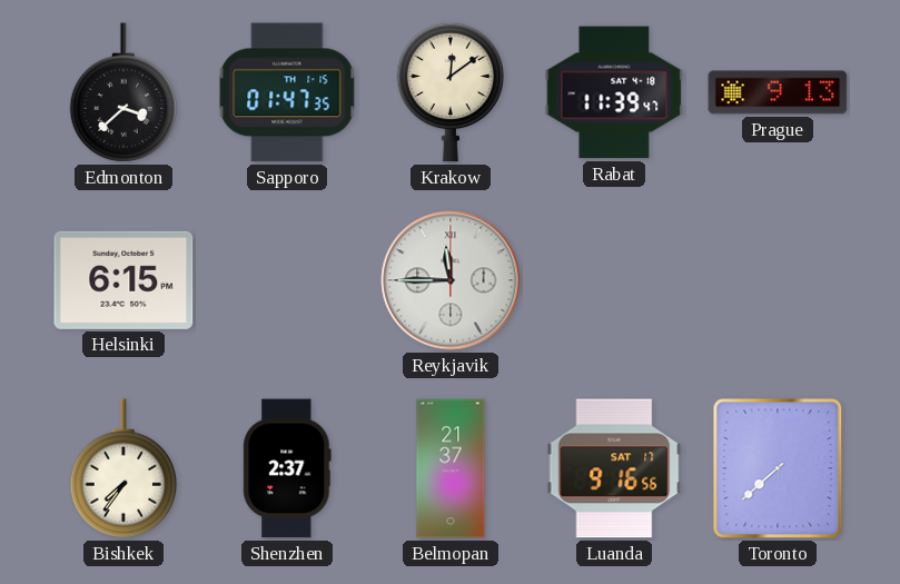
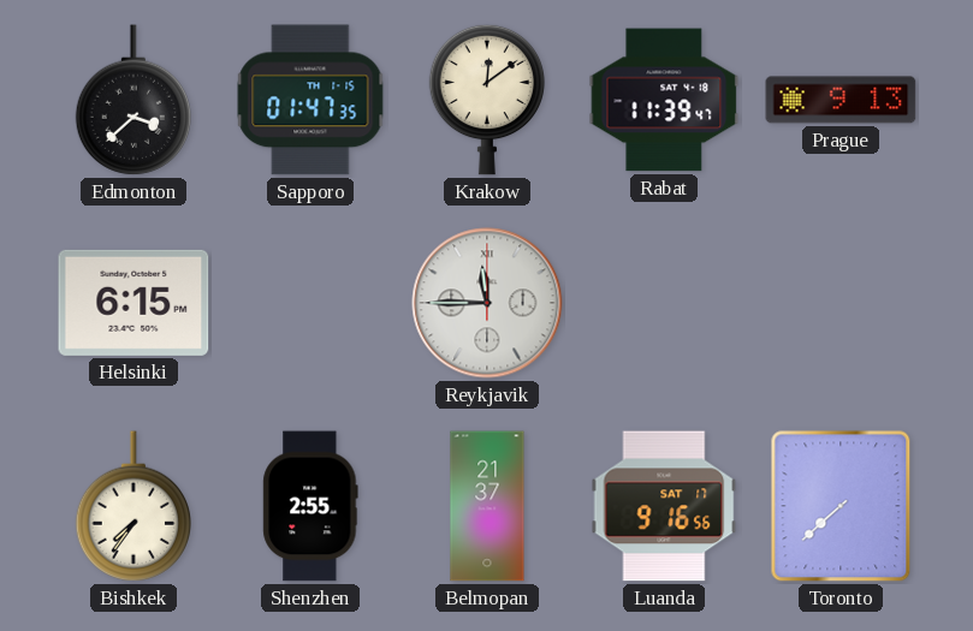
Shenzhen: 2:37 -> 2:55
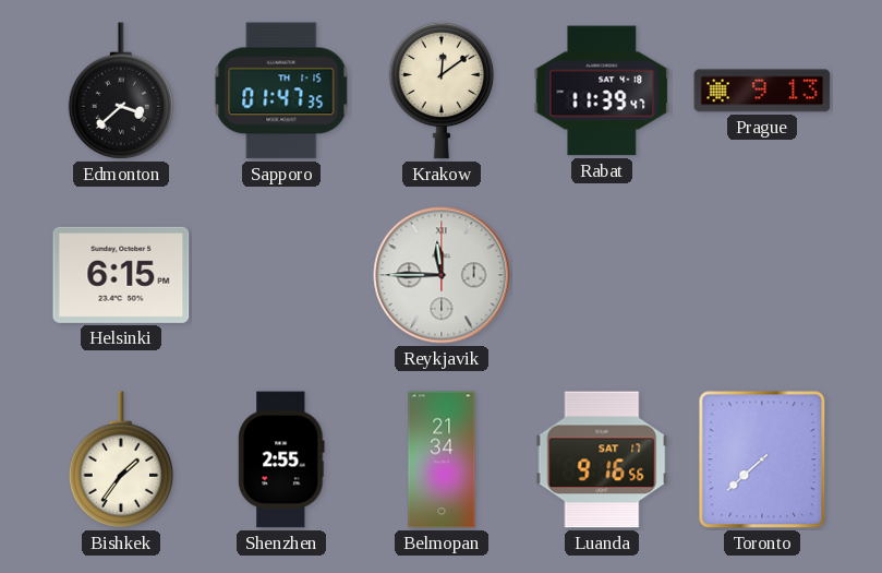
Bishkek: 7:36 -> 1:36
Belmopan: 21:37 -> 21:34
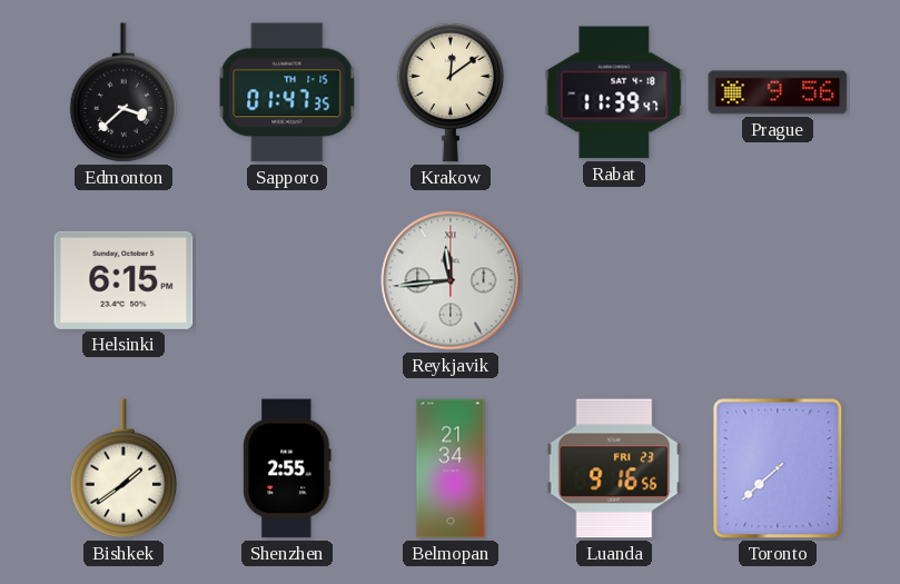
Prague: 9:13 -> 9:56
Reykjavik: 11:45 -> 11:44
Bishkek: 1:36 -> 1:39
Luanda date: SAT 17 -> FRI 23
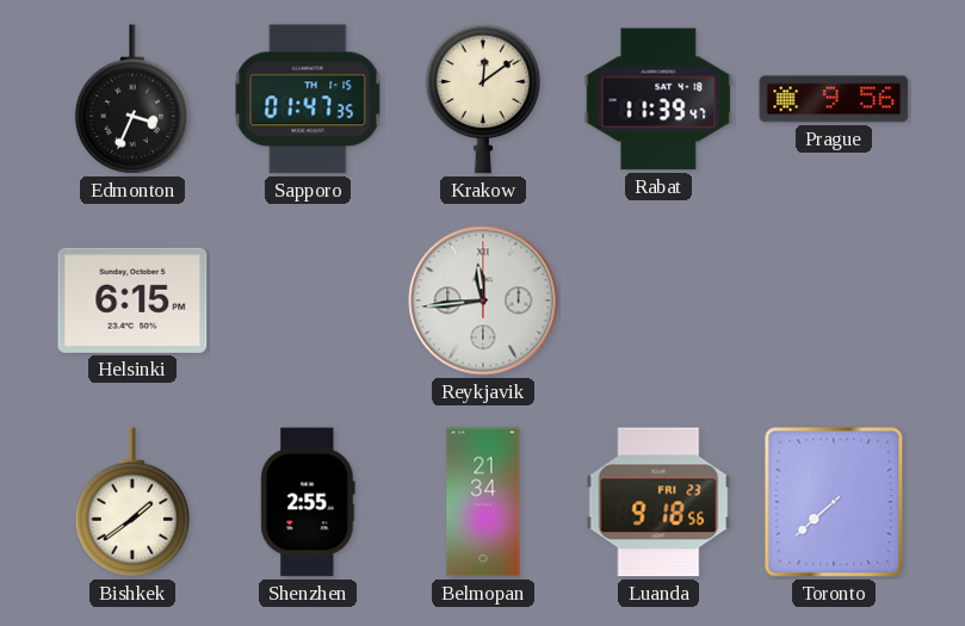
Edmonton: 3:38 -> 3:34
Luanda: 9:16 -> 9:18
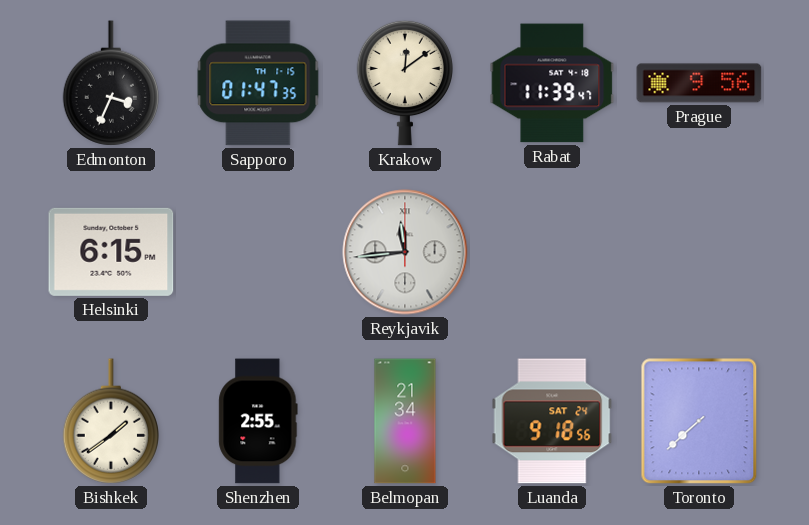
Luanda date: FRI 23 -> SAT 24
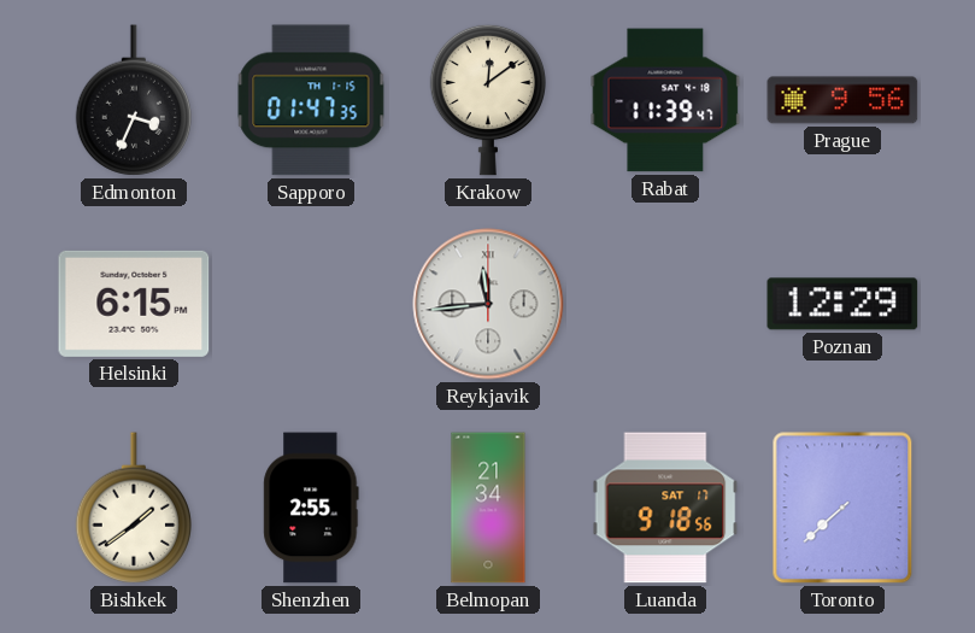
Poznan: none -> 12:29
Luanda date: SAT 24 -> SAT 17
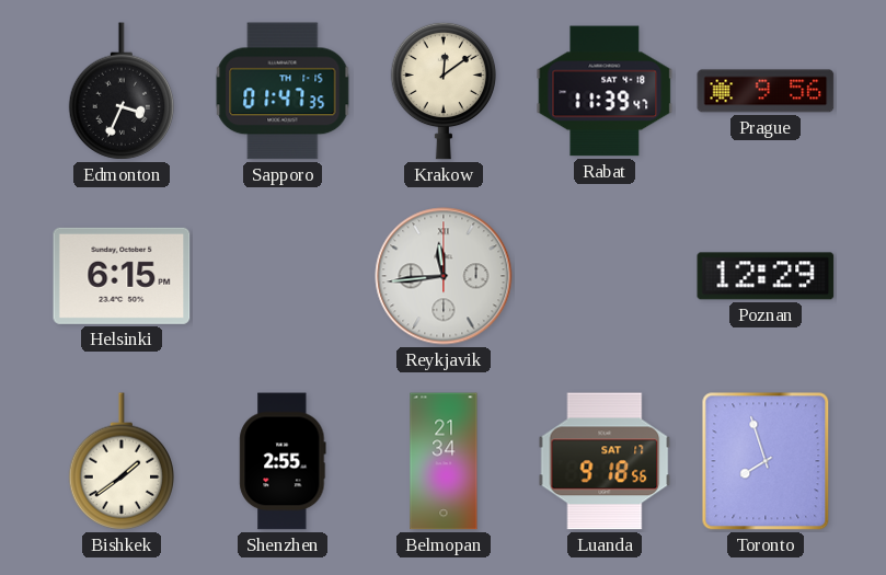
Toronto: 7:38 -> 7:57
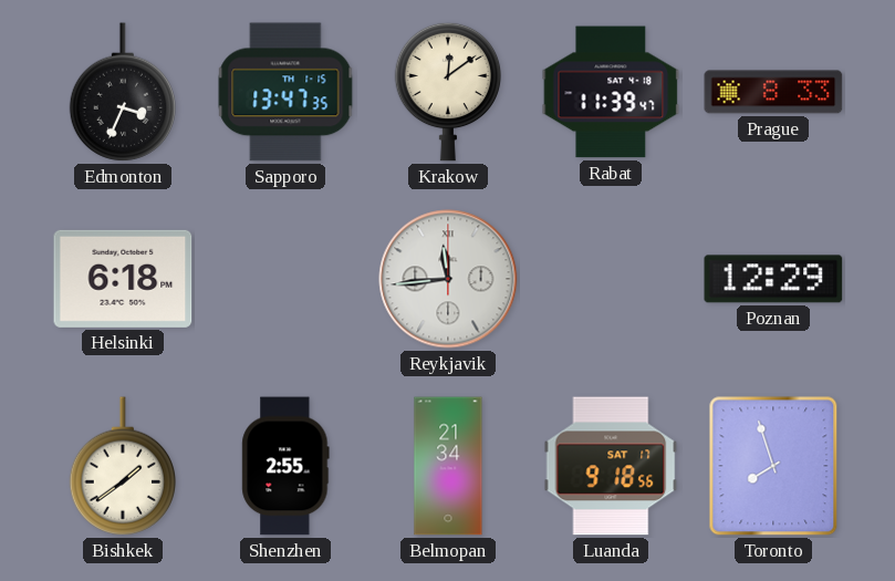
Sapporo: 01:47 -> 13:47
Prague: 9:56 -> 8:33
Helsinki: 6:15 -> 6:18
